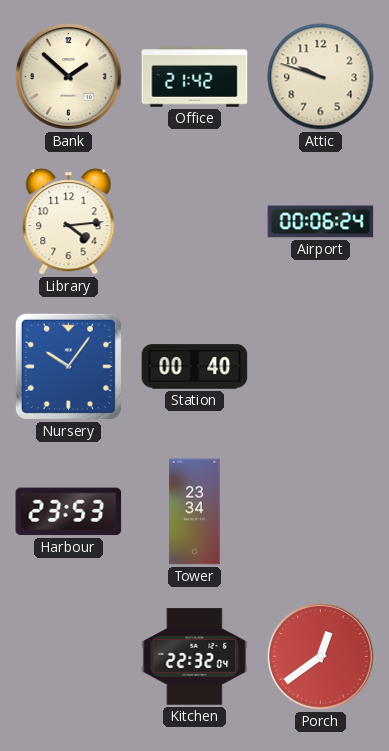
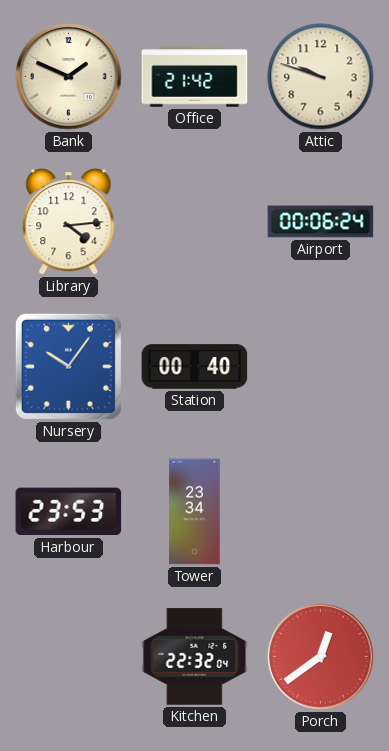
Bank: 1:52 -> 1:49
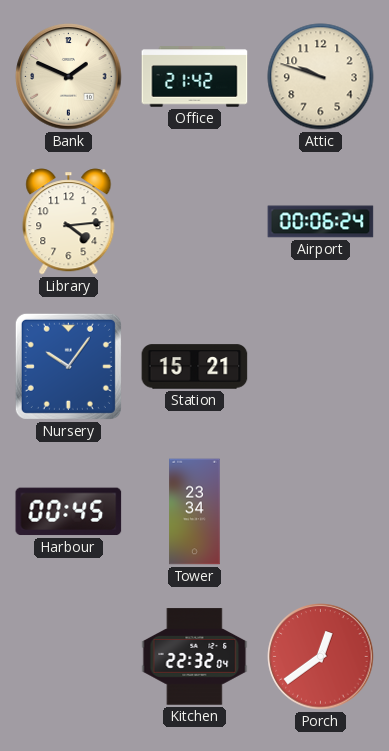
Station: 00:40 -> 15:21
Harbour: 23:53 -> 00:45
